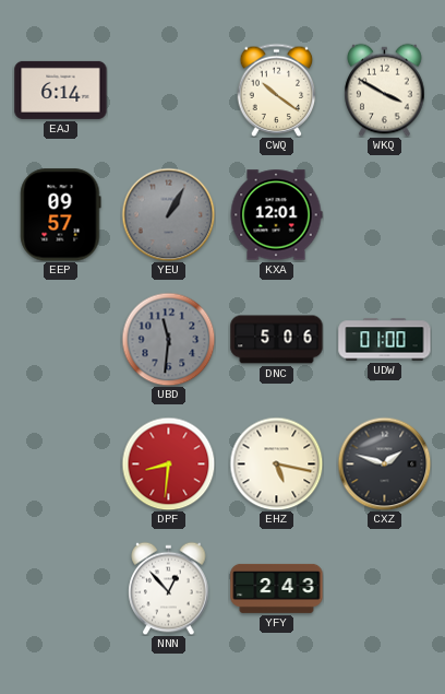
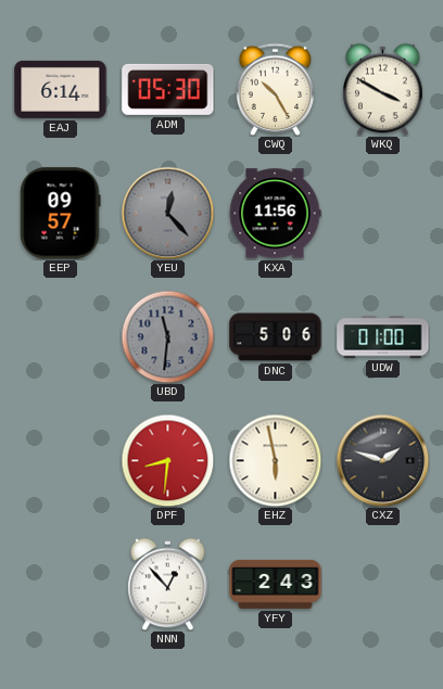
ADM: none -> 05:30
CWQ: 10:21 -> 10:25
YEU: 1:05 -> 12:23
KXA: 12:01 -> 11:56
EHZ: 5:17 -> 5:58
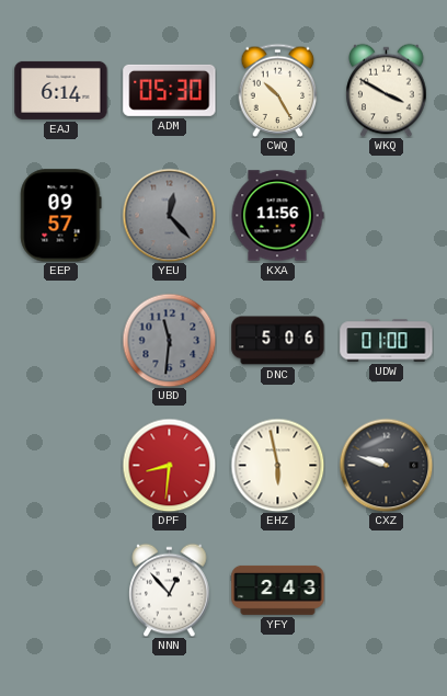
CXZ: 1:48 -> 9:48
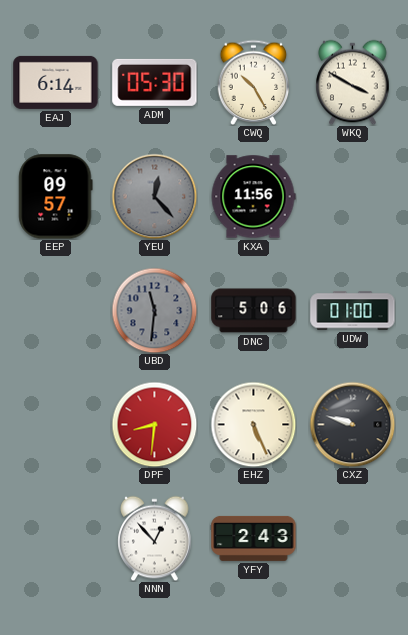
EHZ: 5:58 -> 5:26
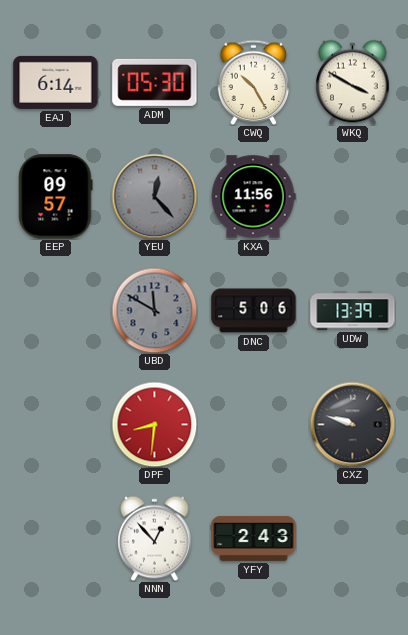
UBD: 11:31 -> 11:50
UDW: 01:00 -> 13:39
EHZ: 5:26 -> none
